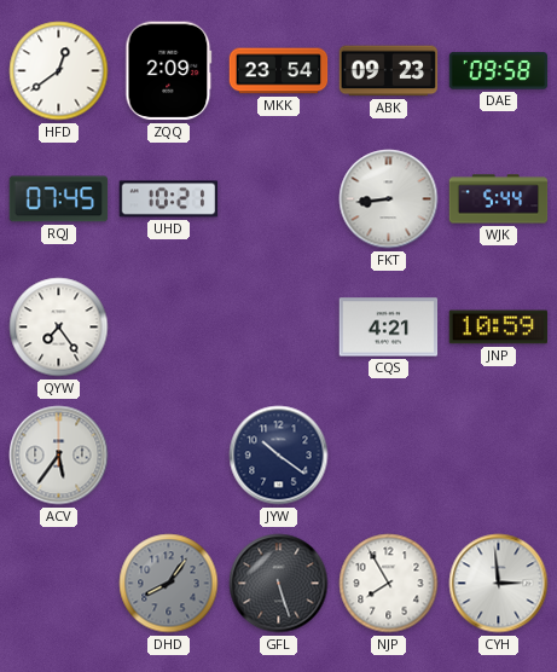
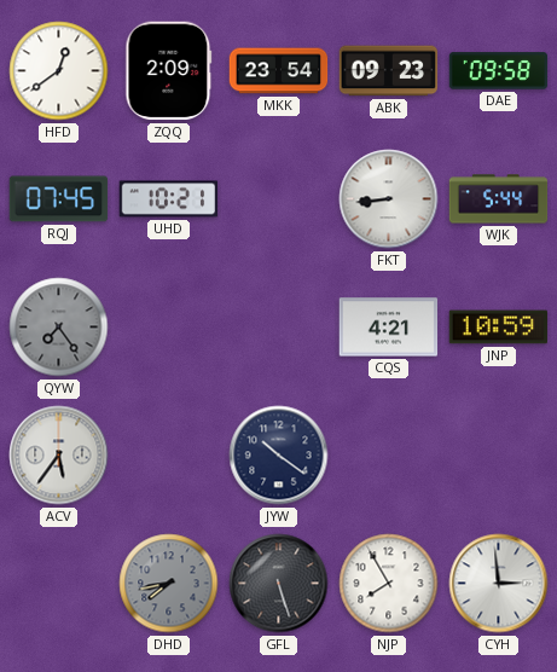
QYW dial: white -> grey
DHD: 8:06 -> 7:43
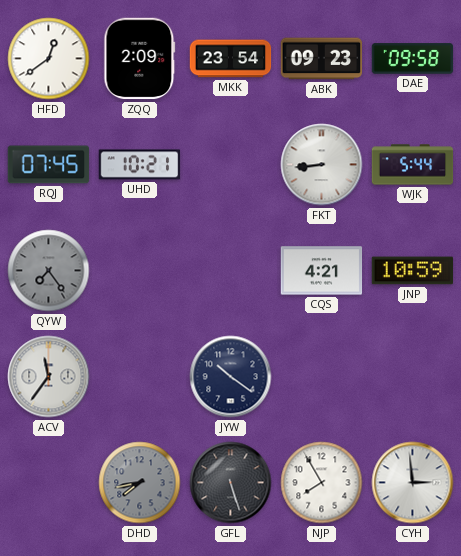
ACV: 5:36 -> 11:36
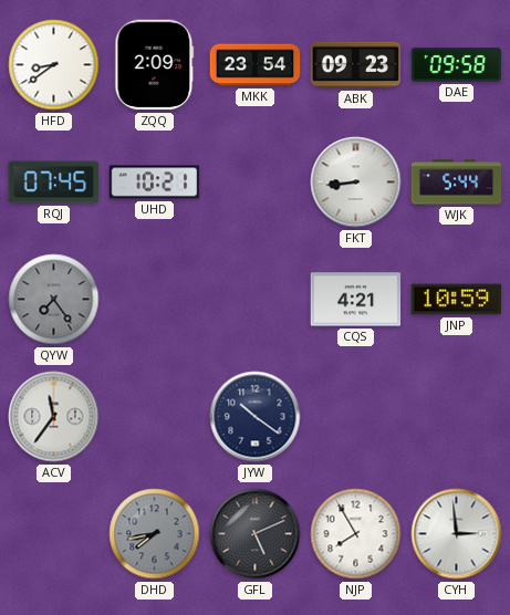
HFD: 12:39 -> 8:39
GFL: 5:27 -> 5:11
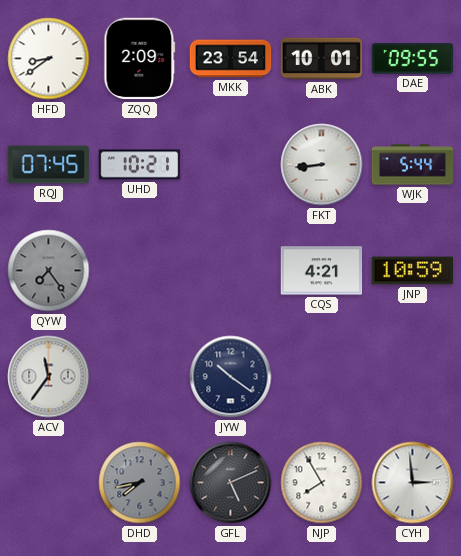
ABK: 09:23 -> 10:01
DAE: 09:58 -> 09:55
